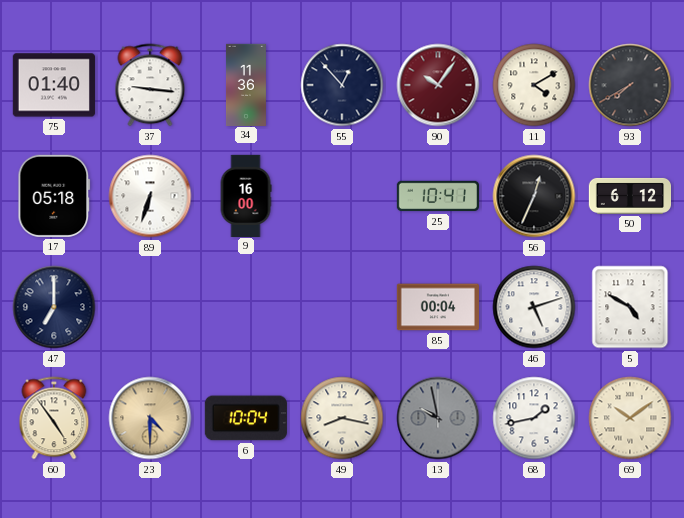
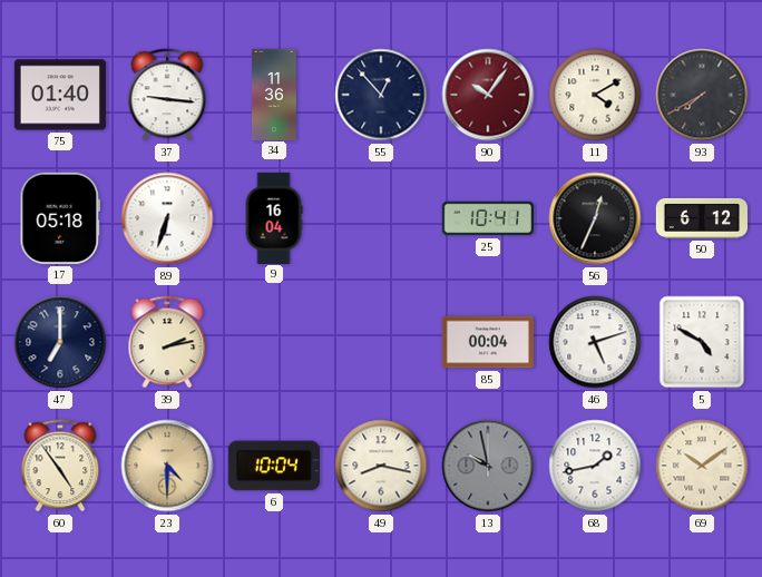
9: 16:00 -> 16:04
39: none -> 2:13
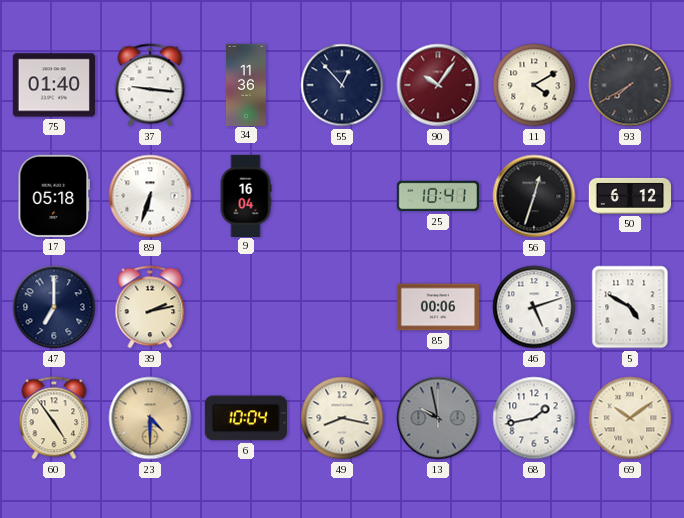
56: 12:34 -> 12:33
85: 00:04 -> 00:06
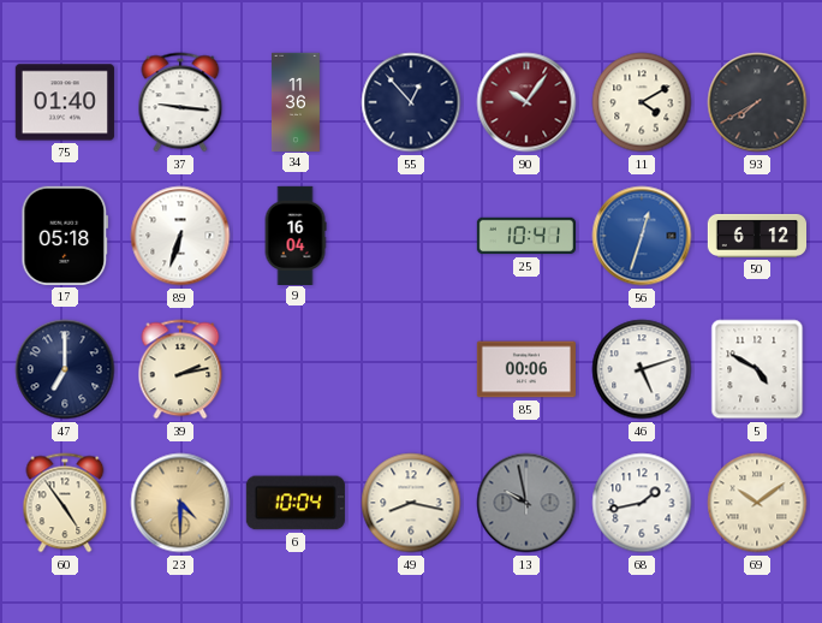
56 dial: black -> blue
